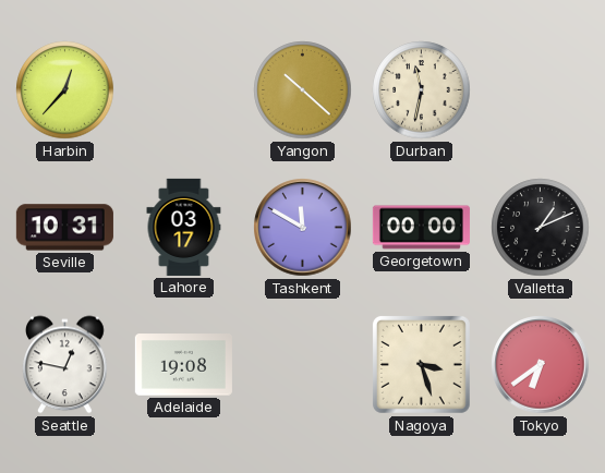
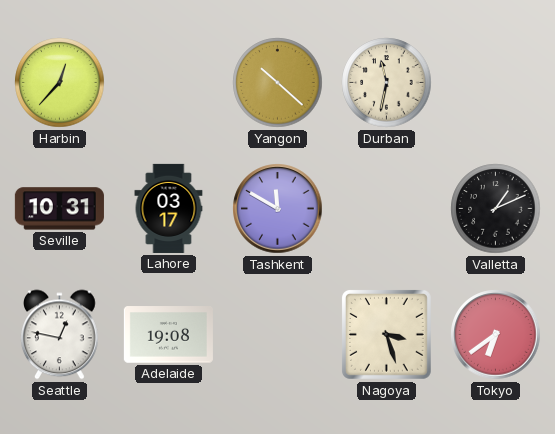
Georgetown: 00:00 -> none
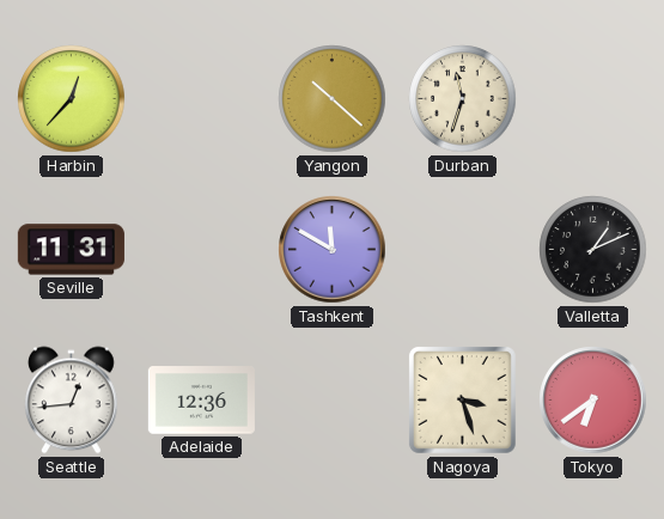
Durban: 11:32 -> 11:33
Seville: 10:31 -> 11:31
Lahore: 03:17 -> none
Seattle: 12:47 -> 12:44
Adelaide: 19:08 -> 12:36
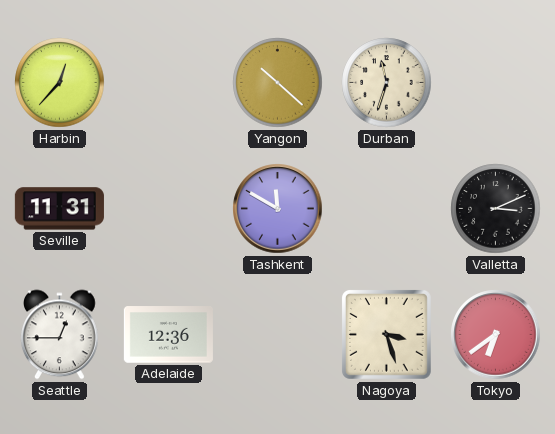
Valletta: 1:11 -> 3:11
Seattle: 12:44 -> 12:45
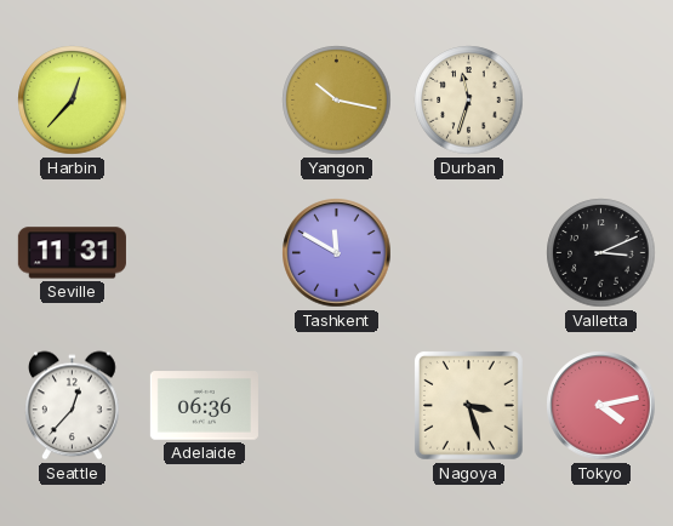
Yangon: 10:22 -> 10:17
Seattle: 12:45 -> 12:37
Adelaide: 12:36 -> 06:36
Tokyo: 6:39 -> 4:13
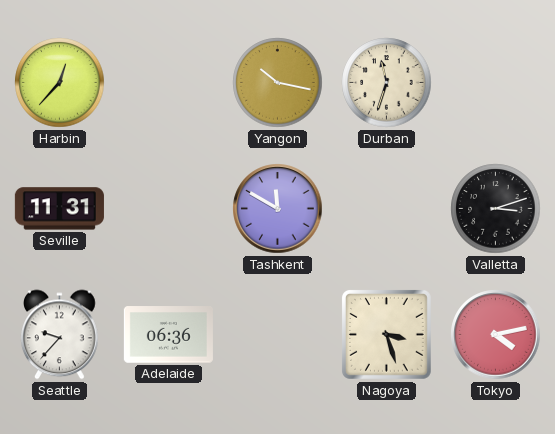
Valletta: 3:11 -> 3:12
Seattle: 12:37 -> 9:37
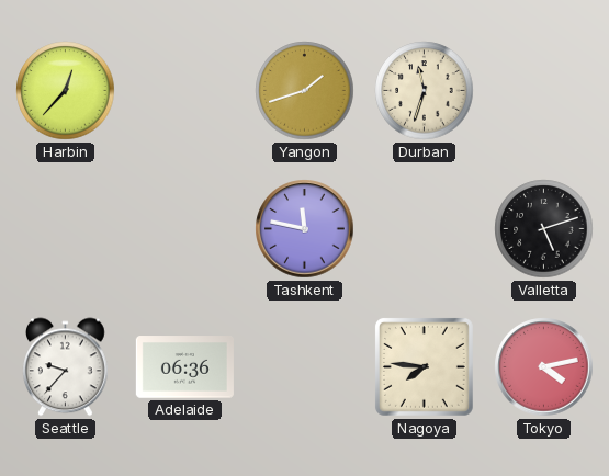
Yangon: 10:17 -> 1:42
Seville: 11:31 -> none
Tashkent: 11:50 -> 11:47
Valletta: 3:12 -> 5:12
Nagoya: 3:27 -> 7:46
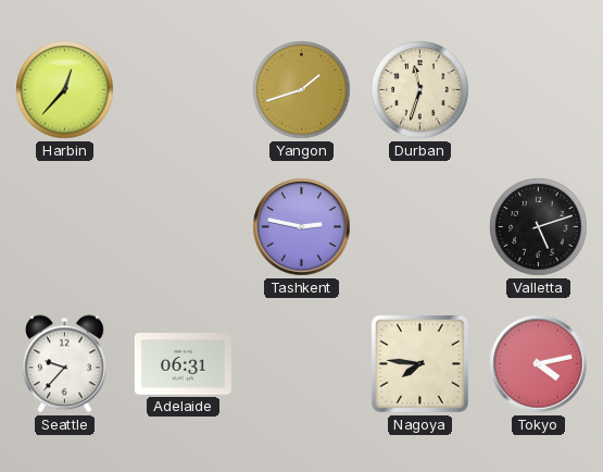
Tashkent: 11:47 -> 2:47
Adelaide: 06:36 -> 06:31
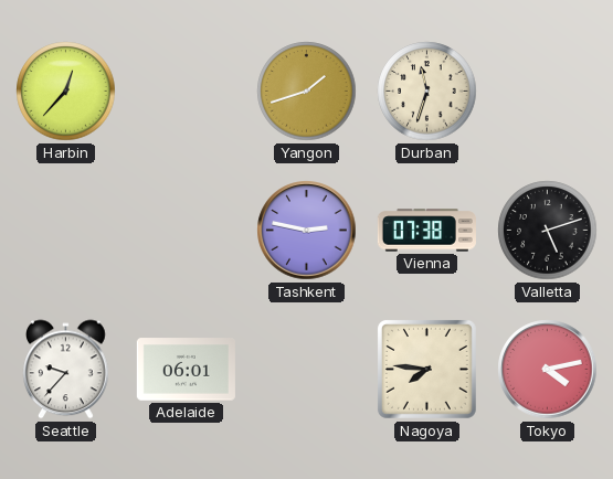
Vienna: none -> 07:38
Adelaide: 06:31 -> 06:01
